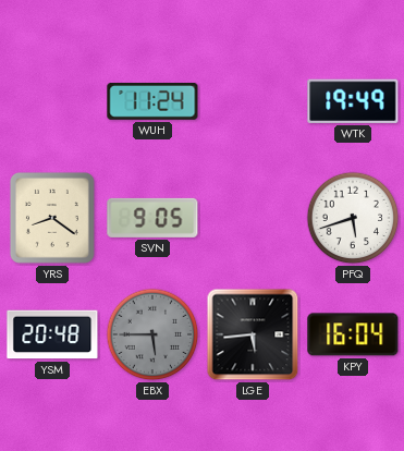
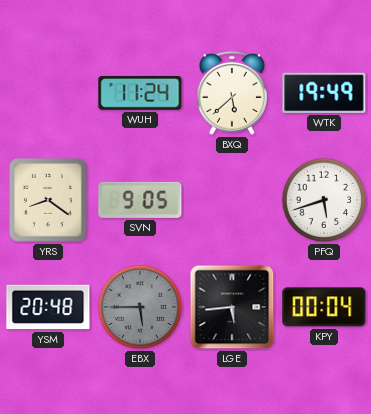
BXQ: none -> 5:38
KPY: 16:04 -> 00:04
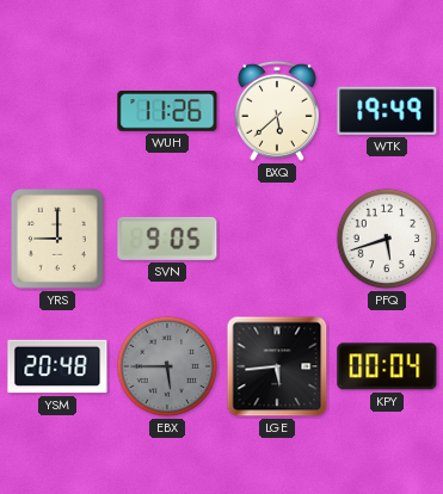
WUH: 11:24 -> 11:26
YRS: 8:21 -> 9:00
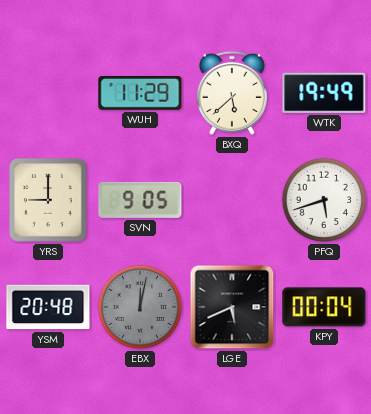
WUH: 11:26 -> 11:29
EBX: 5:45 -> 12:02
LGE: 5:44 -> 5:41
